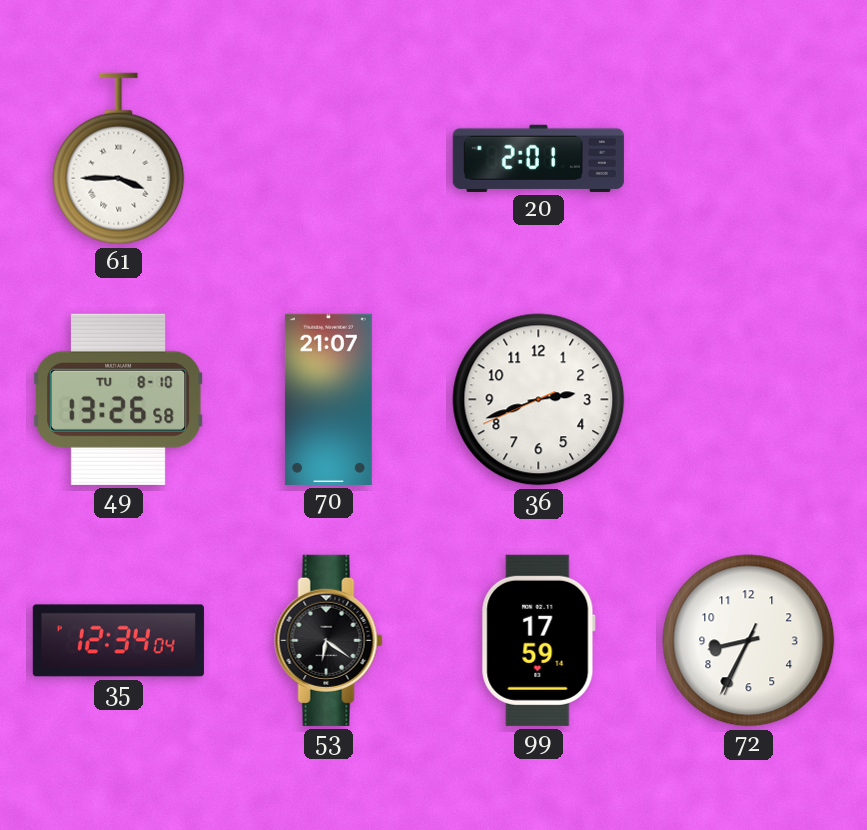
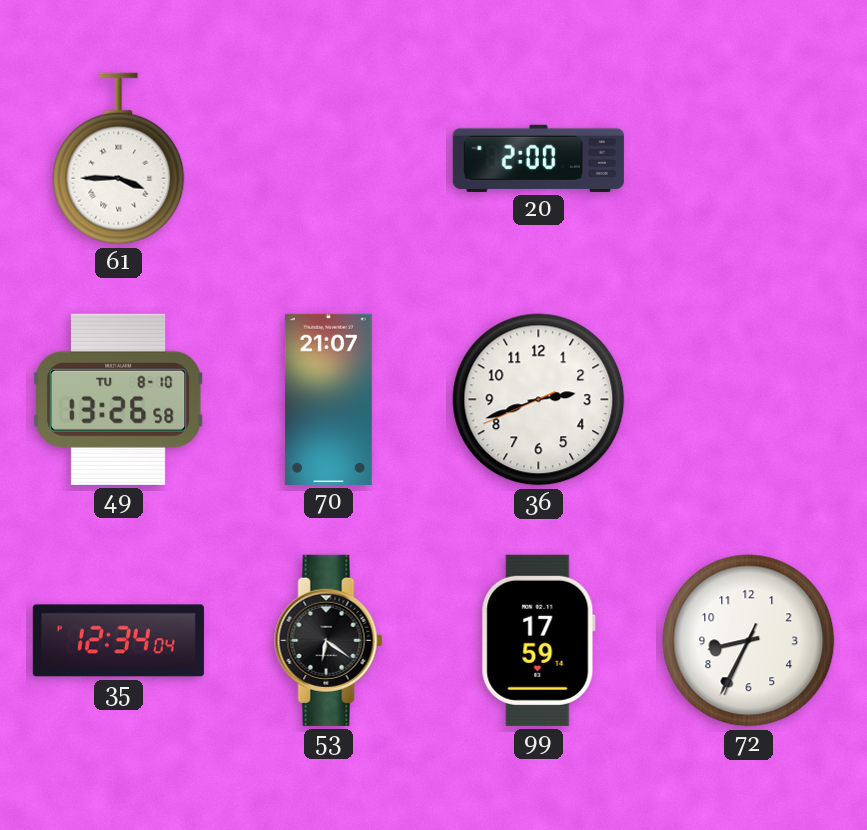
20: 2:01 -> 2:00
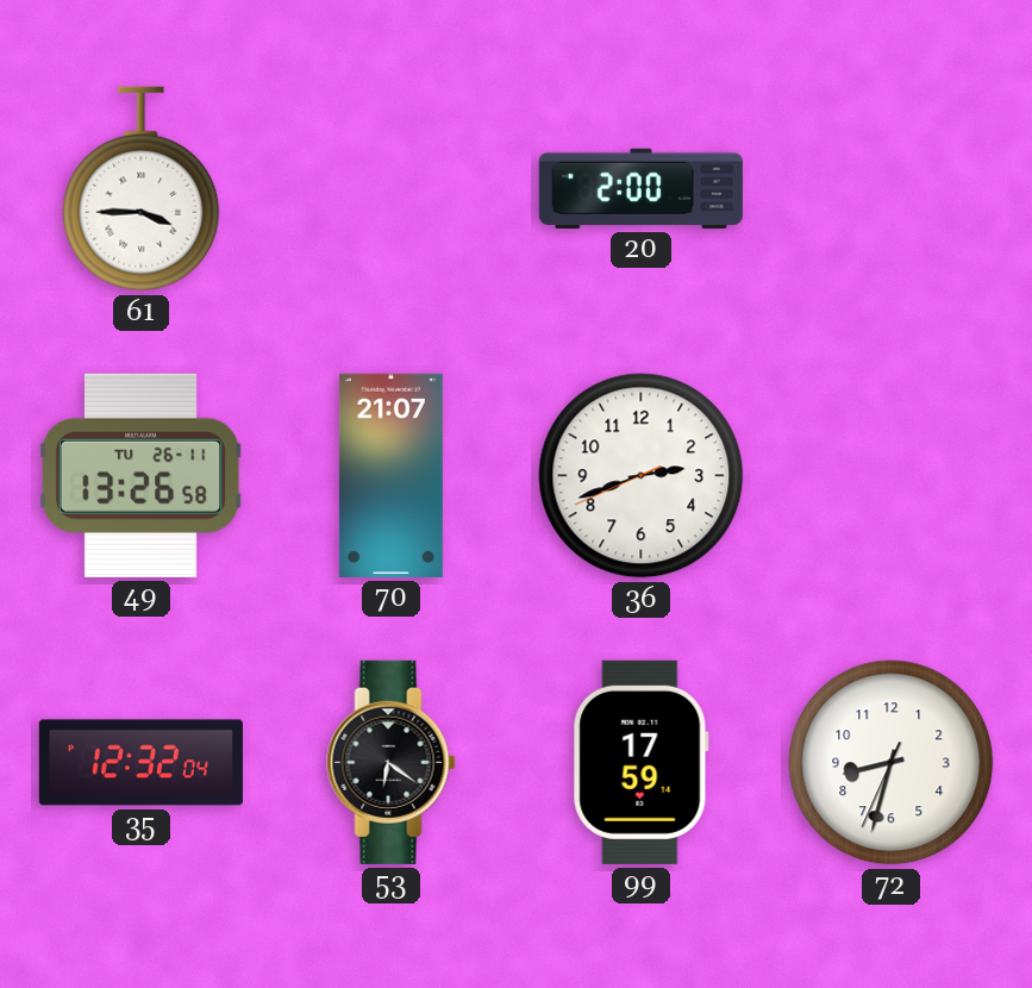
49 date: TU 8-10 -> TU 26-11
35: 12:34 -> 12:32
72: 8:34 -> 8:32
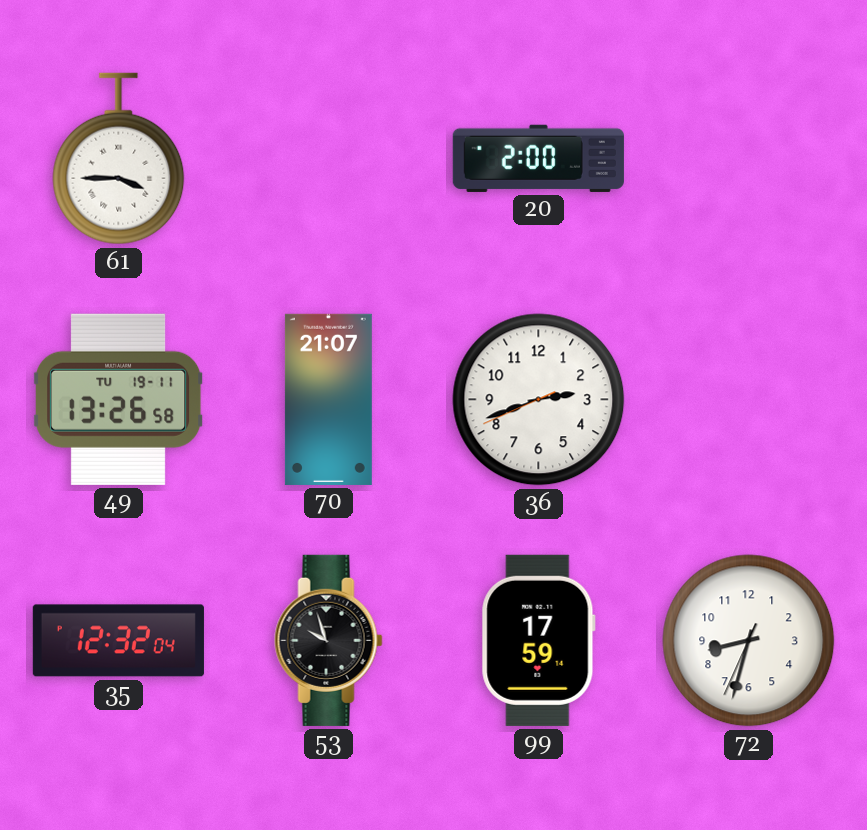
49 date: TU 26-11 -> TU 19-11
53: 6:21 -> 9:57
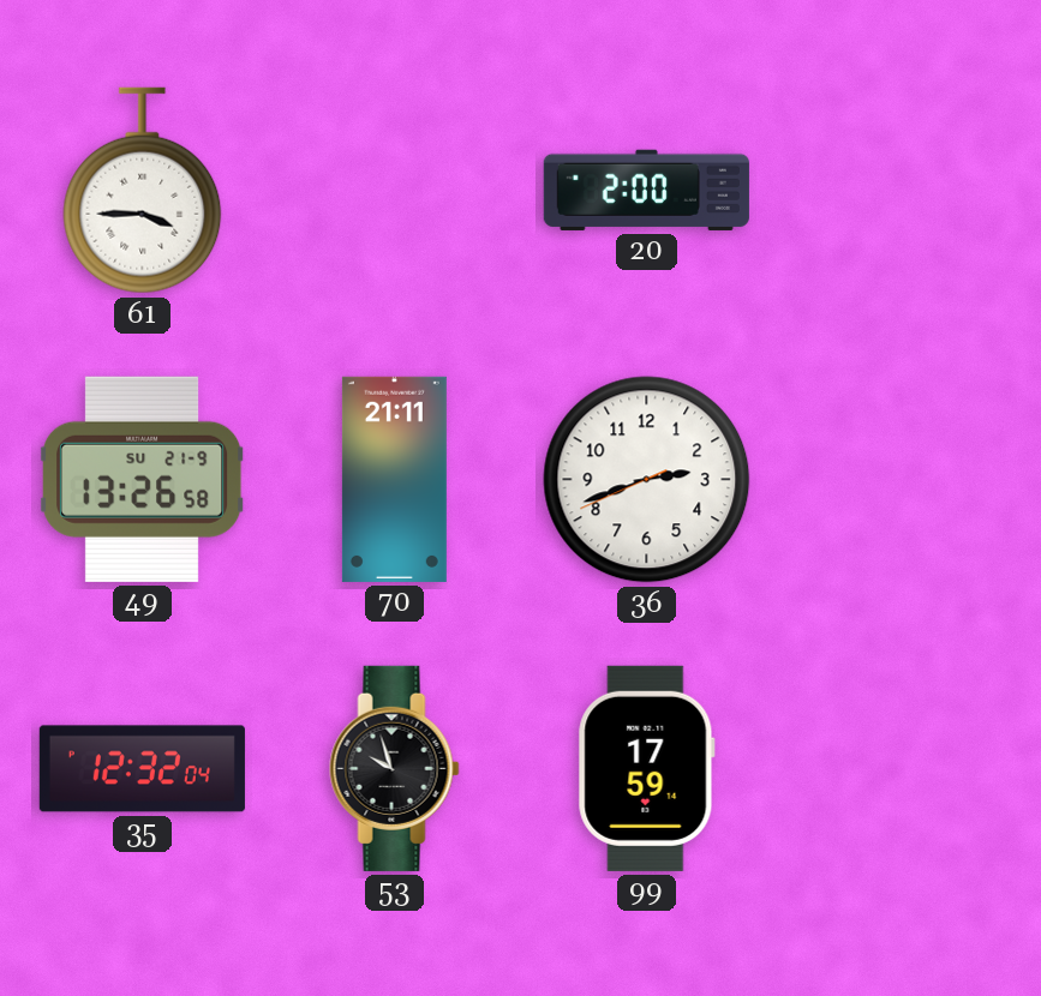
49 date: TU 19-11 -> SU 21-9
70: 21:07 -> 21:11
72: 8:32 -> none
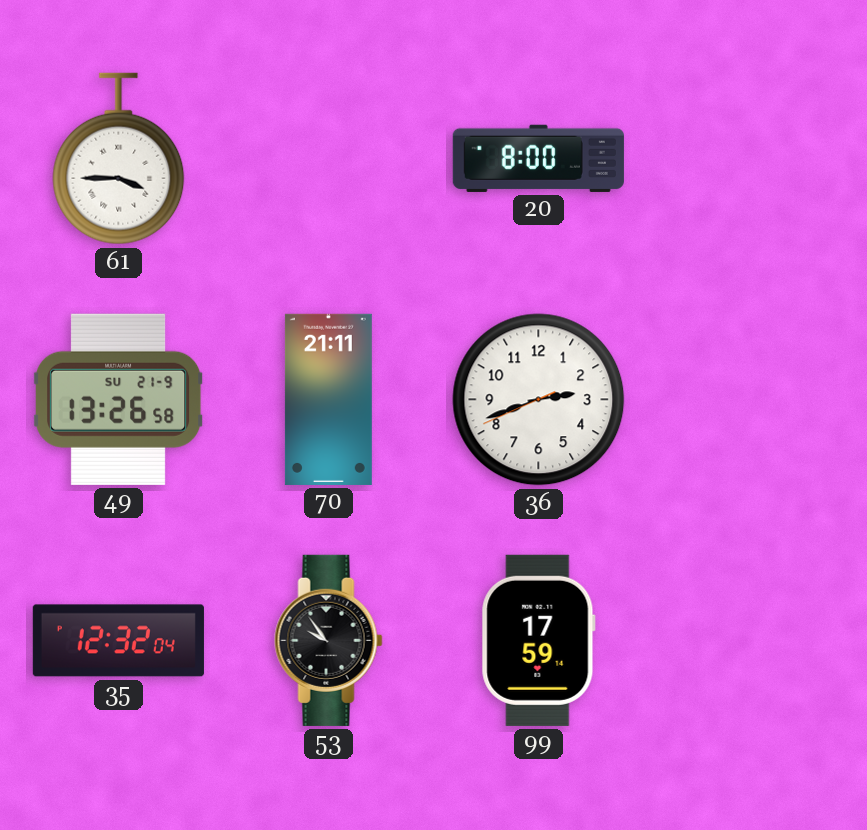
20: 2:00 -> 8:00
53: 9:57 -> 9:54
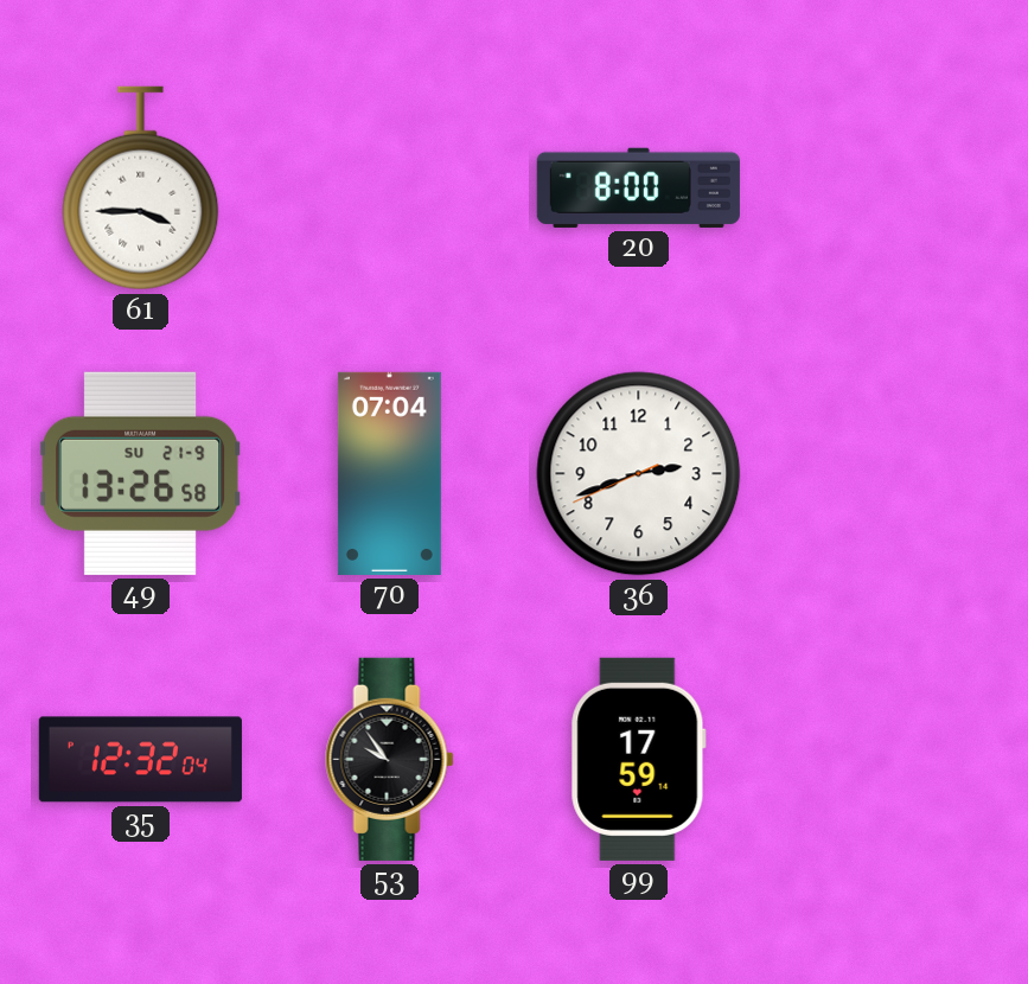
70: 21:11 -> 07:04
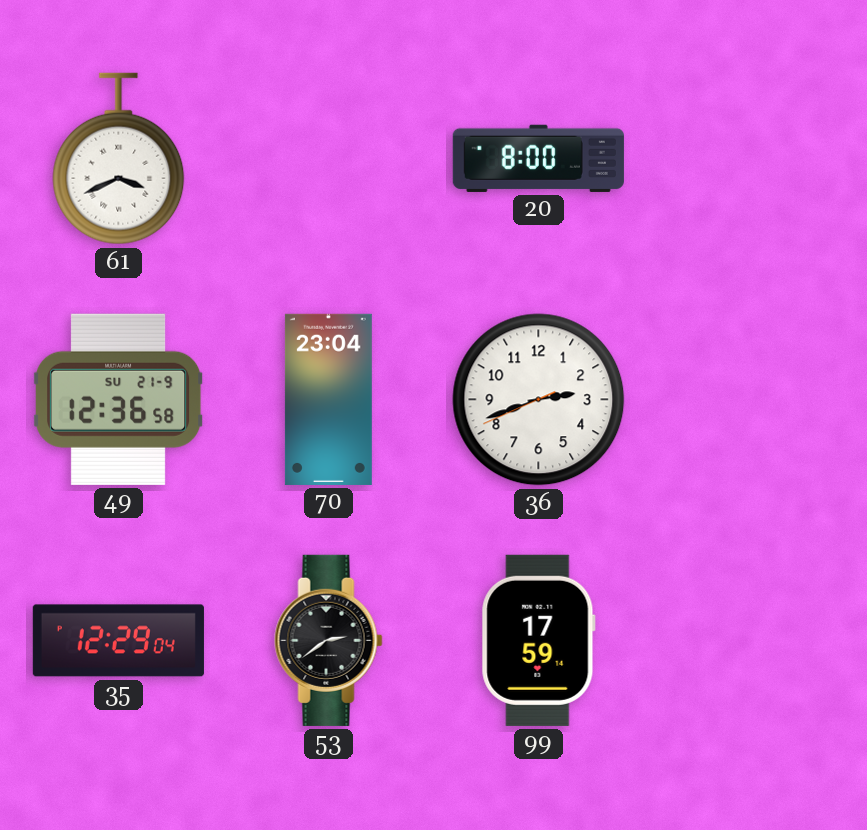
61: 3:45 -> 3:41
49: 13:26 -> 12:36
70: 07:04 -> 23:04
35: 12:32 -> 12:29
53: 9:54 -> 2:39
